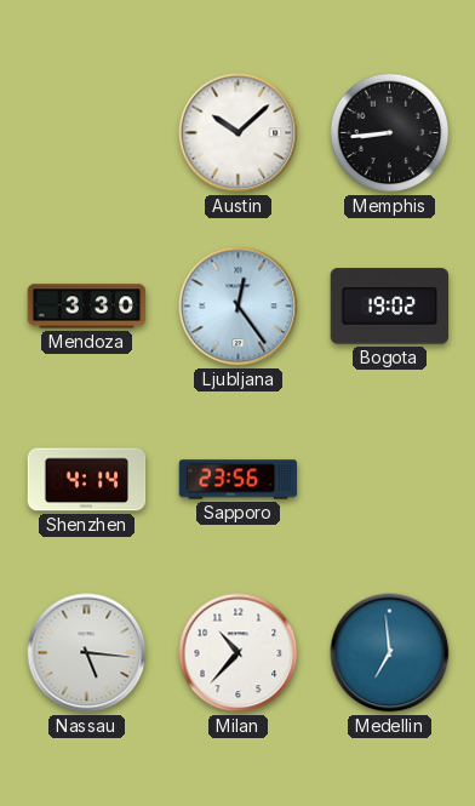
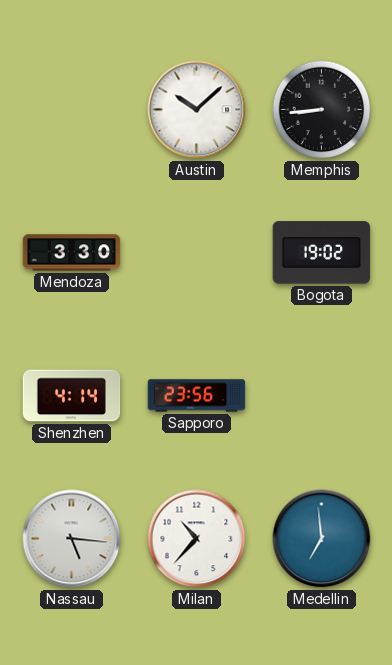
Ljubljana: 12:24 -> none
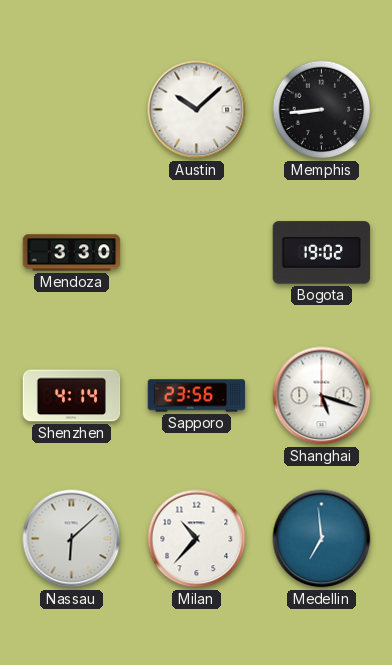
Shanghai: none -> 5:18
Nassau: 5:16 -> 6:08
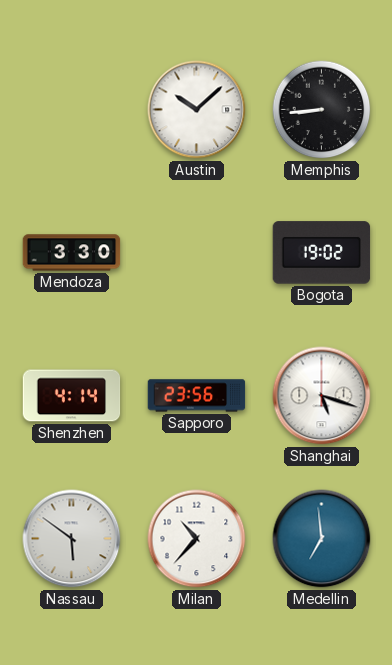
Nassau: 6:08 -> 5:51
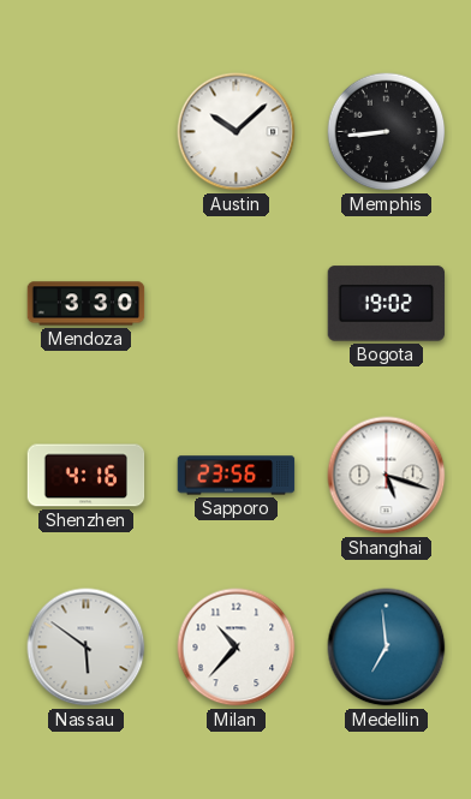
Shenzhen: 4:14 -> 4:16
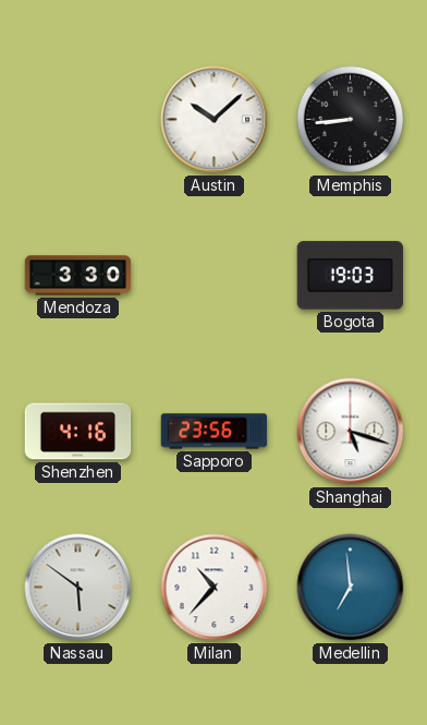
Bogota: 19:02 -> 19:03
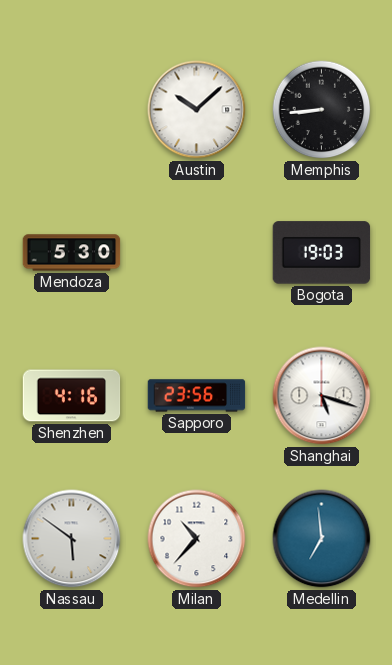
Mendoza: 3:30 -> 5:30
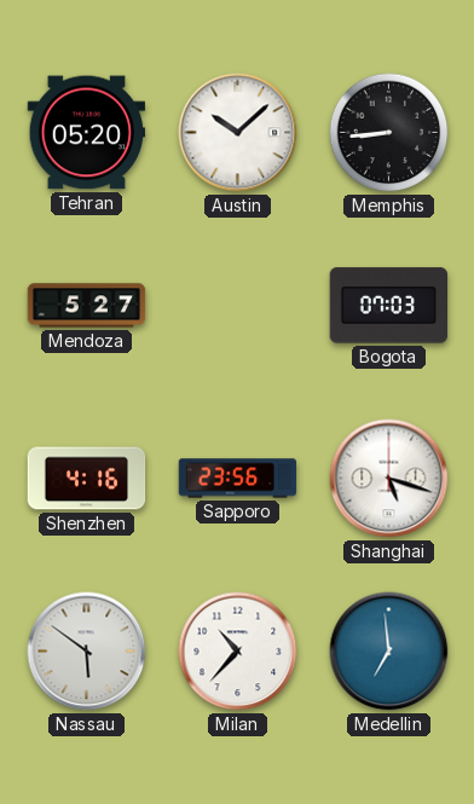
Tehran: none -> 05:20
Mendoza: 5:30 -> 5:27
Bogota: 19:03 -> 07:03
